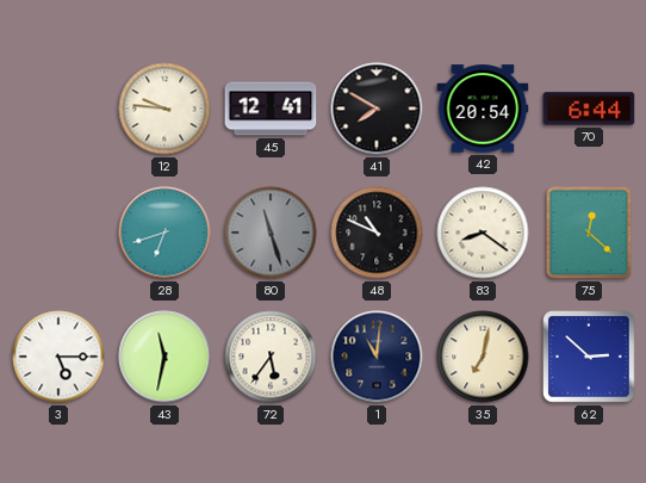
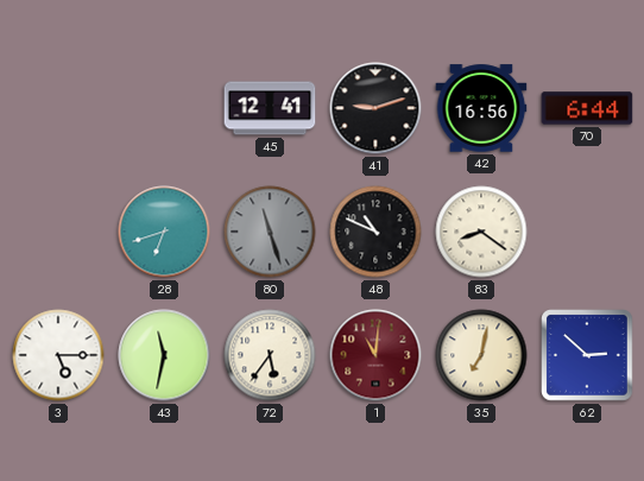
12: 9:46 -> none
41: 7:50 -> 9:12
42: 20:54 -> 16:56
75: 12:22 -> none
1 dial: navy -> burgundy
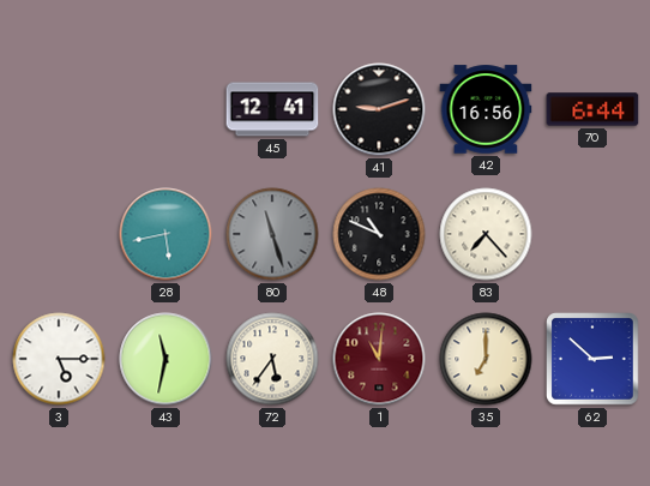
28: 6:42 -> 5:43
83: 8:21 -> 7:23
35: 7:02 -> 7:00
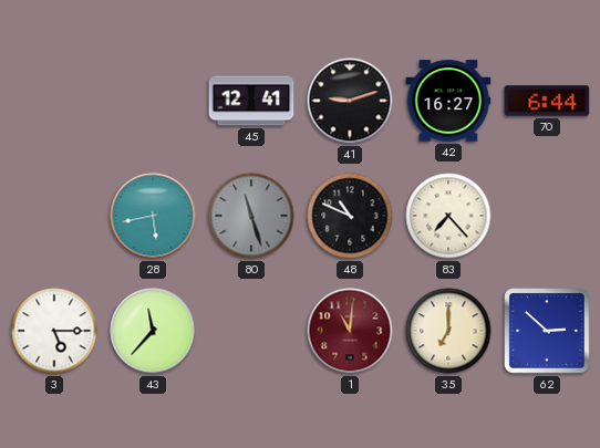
42: 16:56 -> 16:27
43: 11:32 -> 11:37
72: 5:36 -> none
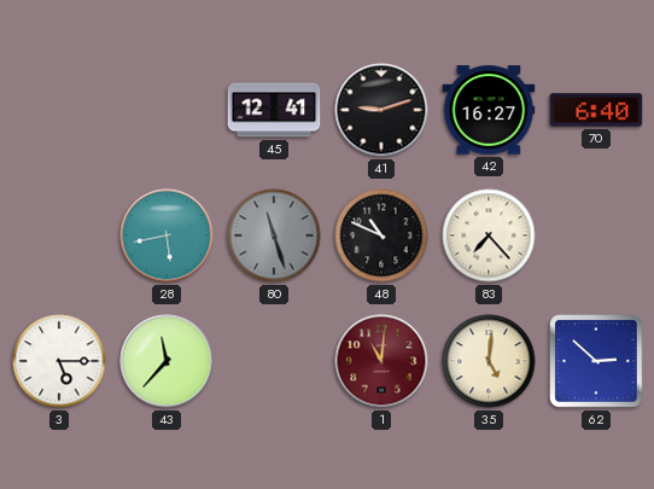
70: 6:44 -> 6:40
35: 7:00 -> 5:01
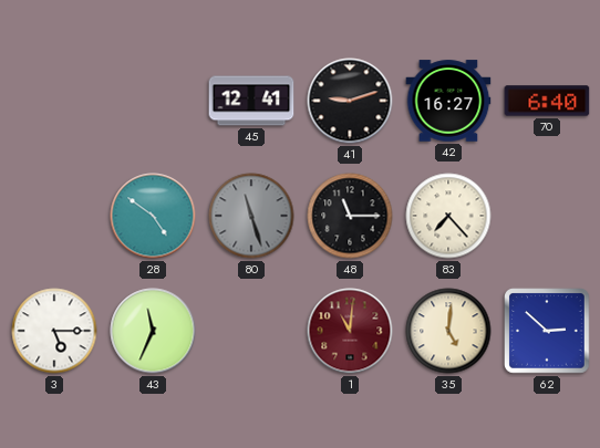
28: 5:43 -> 4:51
48: 10:49 -> 11:15
43: 11:37 -> 11:34
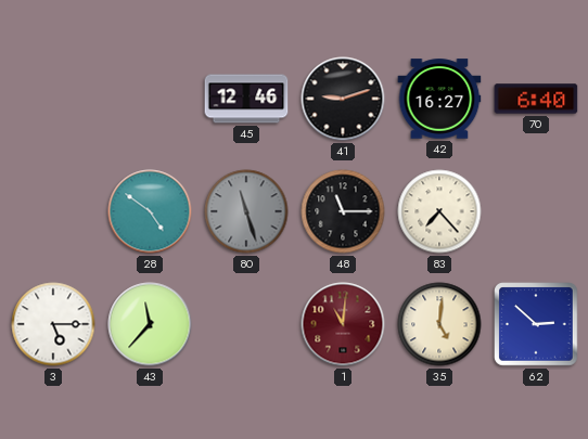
45: 12:41 -> 12:46
43: 11:34 -> 11:37
